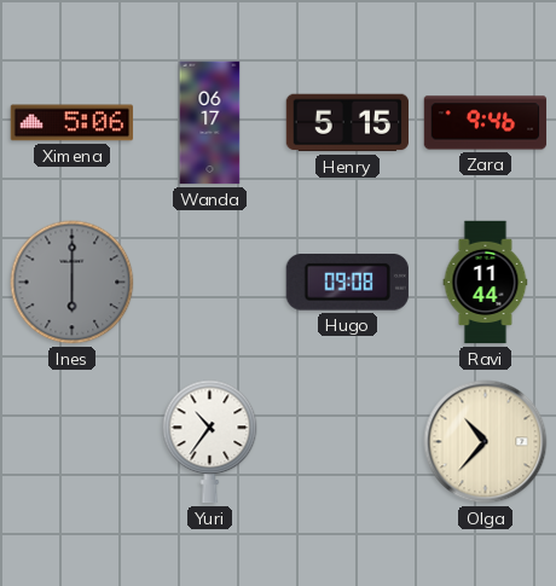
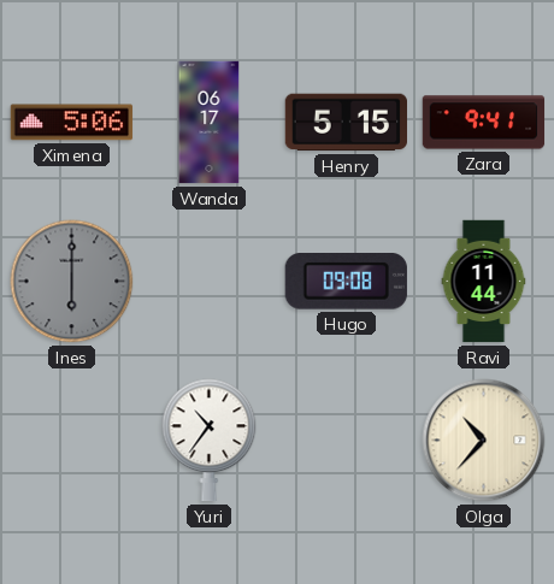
Zara: 9:46 -> 9:41
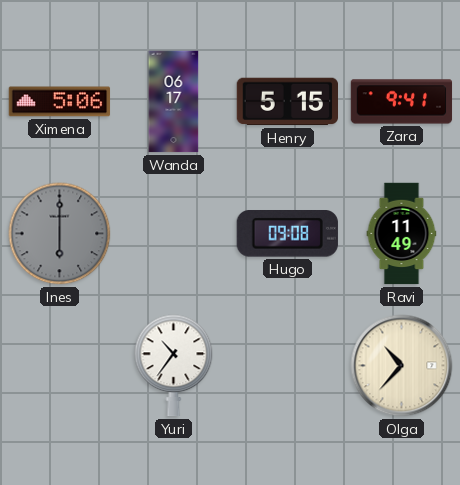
Ravi: 11:44 -> 11:49
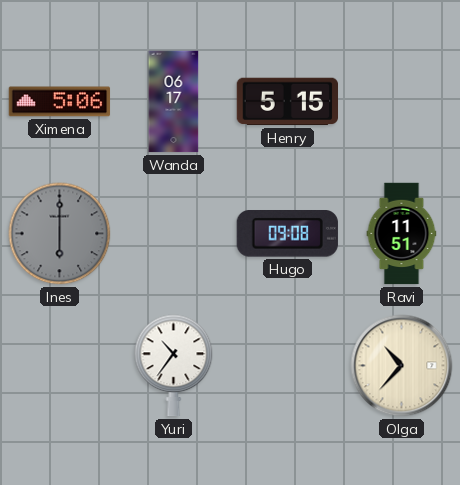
Zara: 9:41 -> none
Ravi: 11:49 -> 11:51
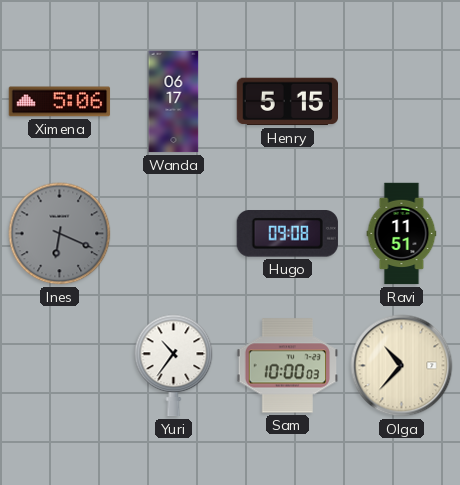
Ines: 6:00 -> 6:19
Sam: none -> 10:00
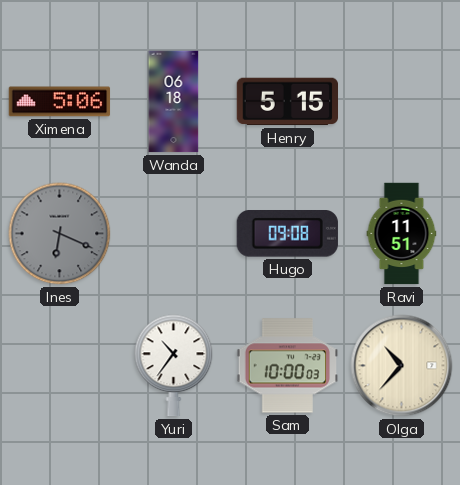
Wanda: 06:17 -> 06:18
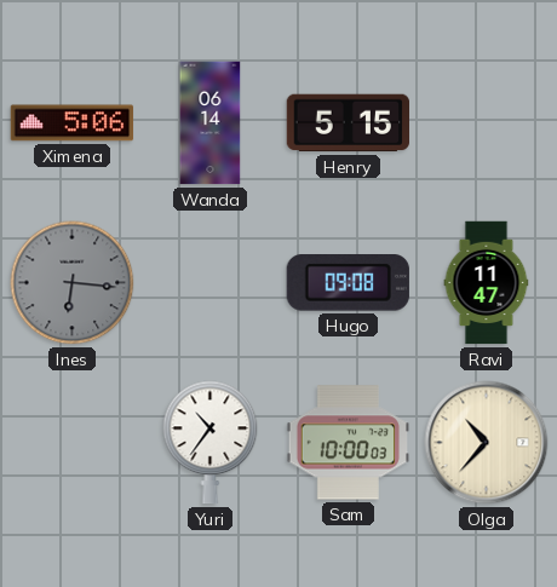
Wanda: 06:18 -> 06:14
Ines: 6:19 -> 6:16
Ravi: 11:51 -> 11:47
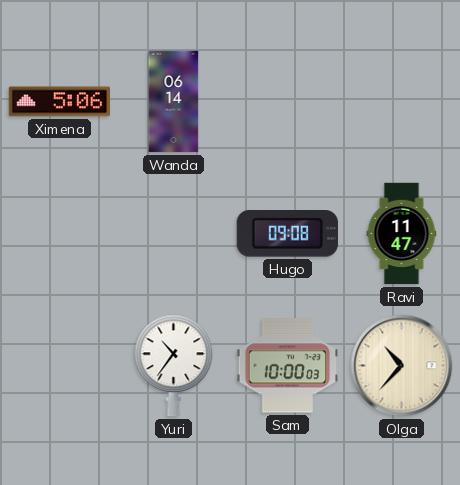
Henry: 5:15 -> none
Ines: 6:16 -> none
